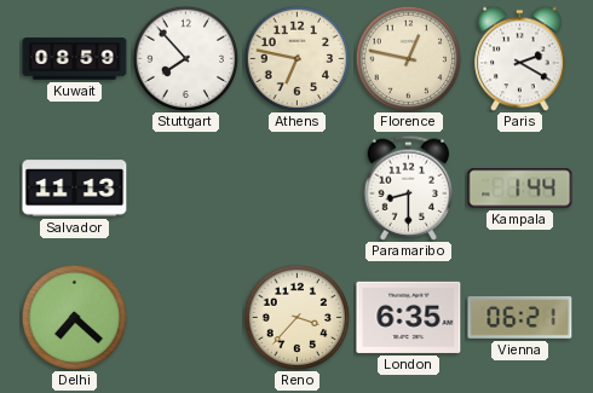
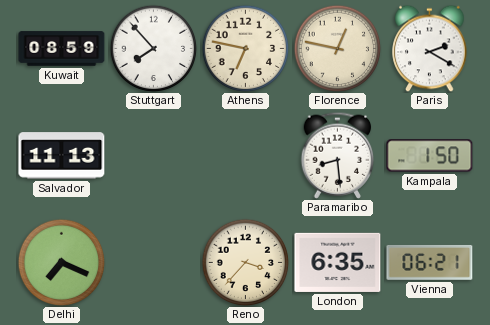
Paramaribo: 8:30 -> 8:29
Kampala: 1:44 -> 1:50
Delhi: 7:22 -> 7:19
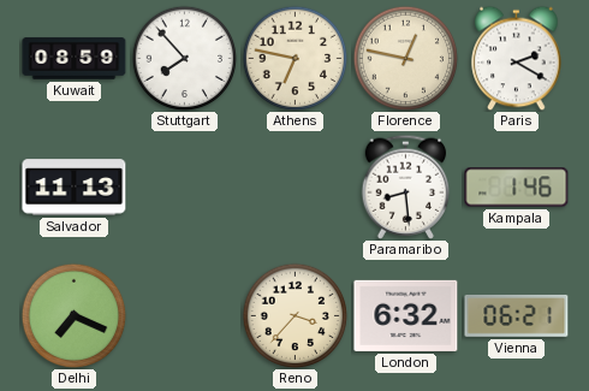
Kampala: 1:50 -> 1:46
London: 6:35 -> 6:32
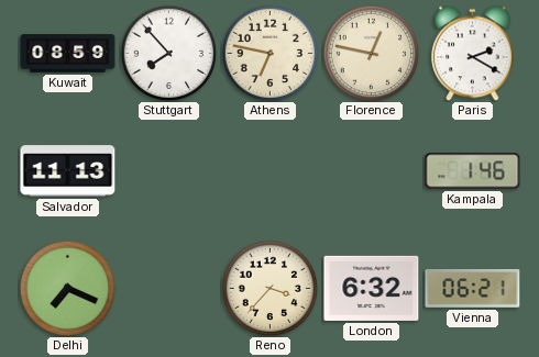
Paramaribo: 8:29 -> none
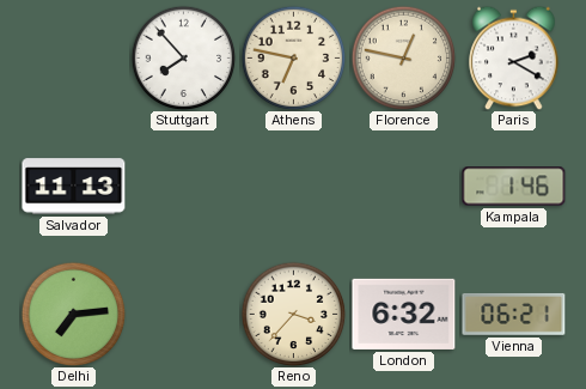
Kuwait: 08:59 -> none
Delhi: 7:19 -> 7:14
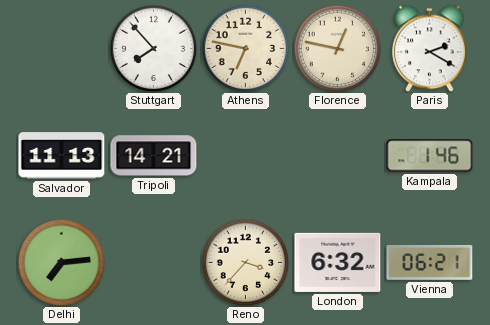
Tripoli: none -> 14:21
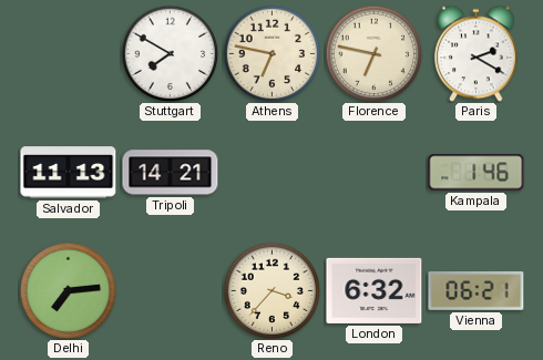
Stuttgart: 7:53 -> 7:50
Florence: 12:47 -> 6:47
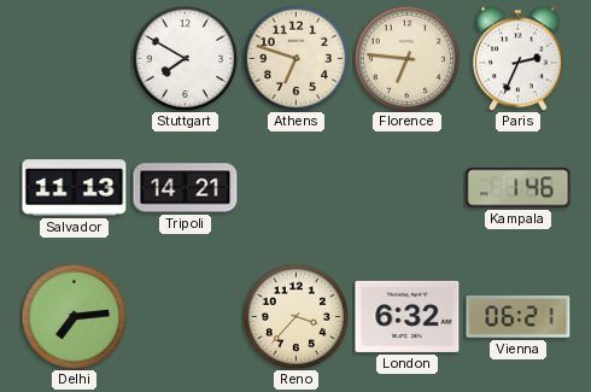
Athens: 6:47 -> 6:48
Florence: 6:47 -> 6:46
Paris: 2:20 -> 2:34
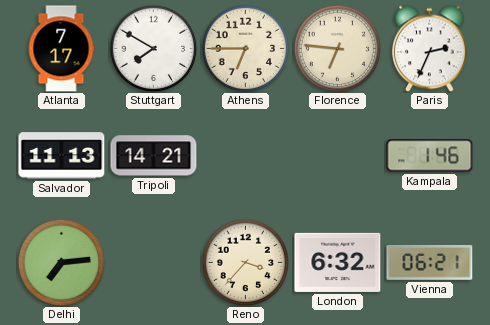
Atlanta: none -> 7:17
Athens: 6:48 -> 6:45
